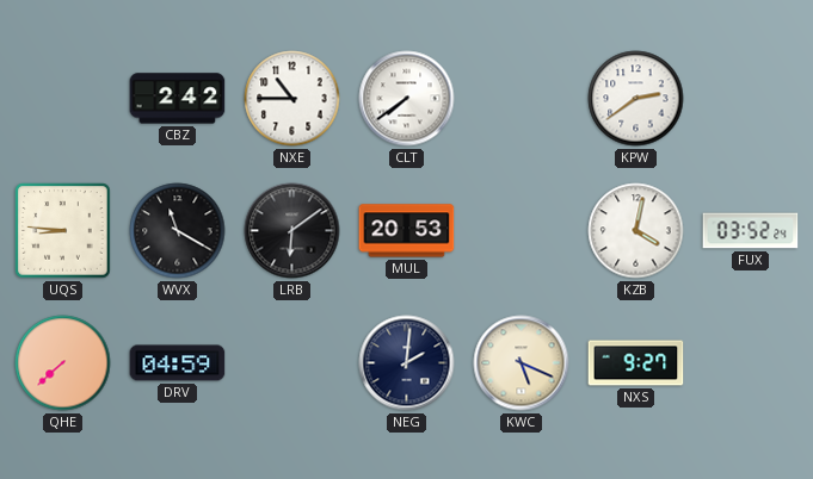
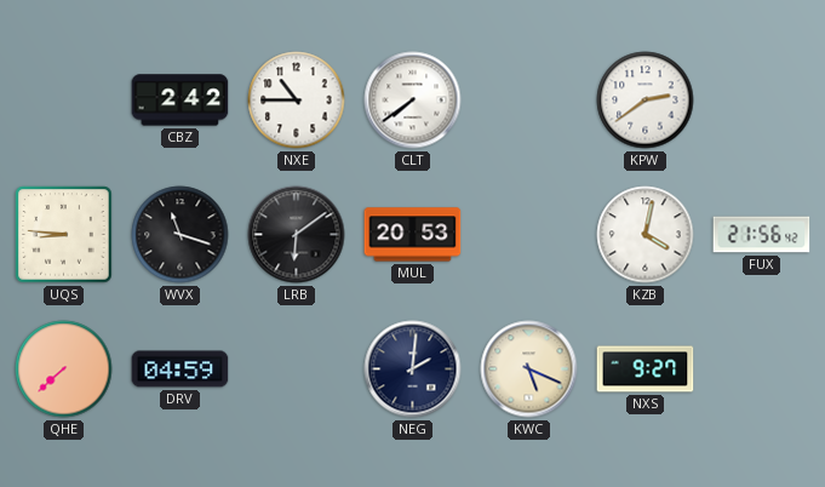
WVX: 11:20 -> 11:18
FUX: 03:52 -> 21:56
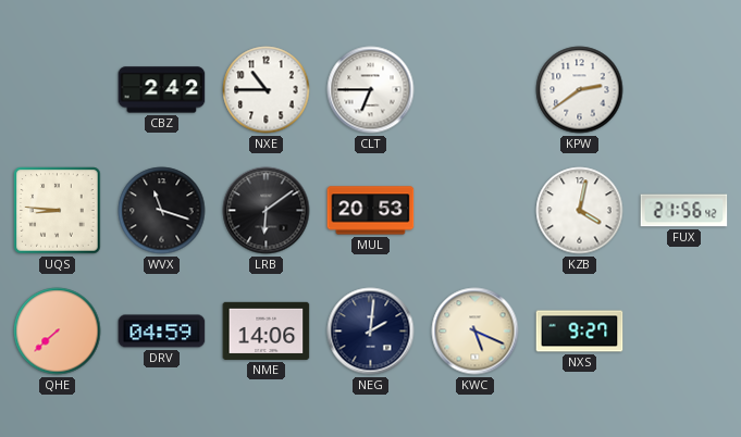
CLT: 7:39 -> 6:45
NME: none -> 14:06
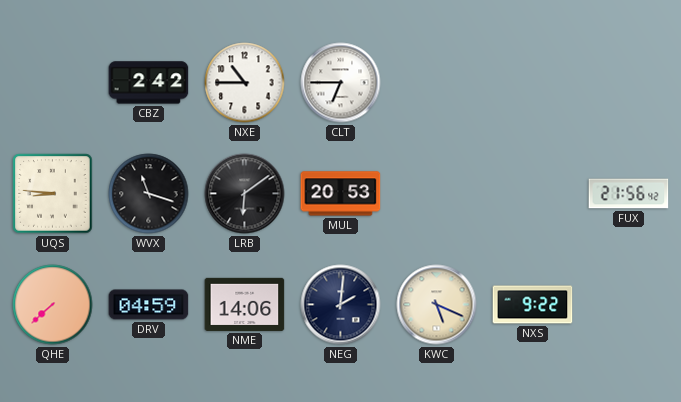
KPW: 2:39 -> none
KZB: 4:02 -> none
NXS: 9:27 -> 9:22
